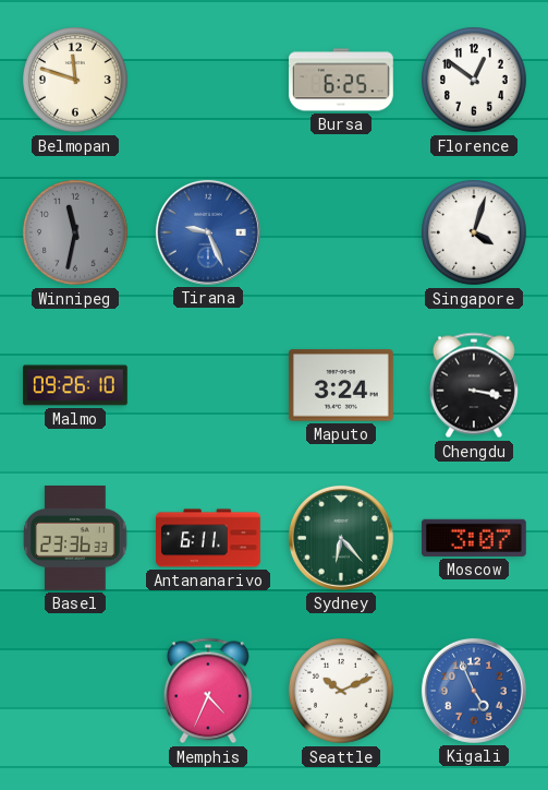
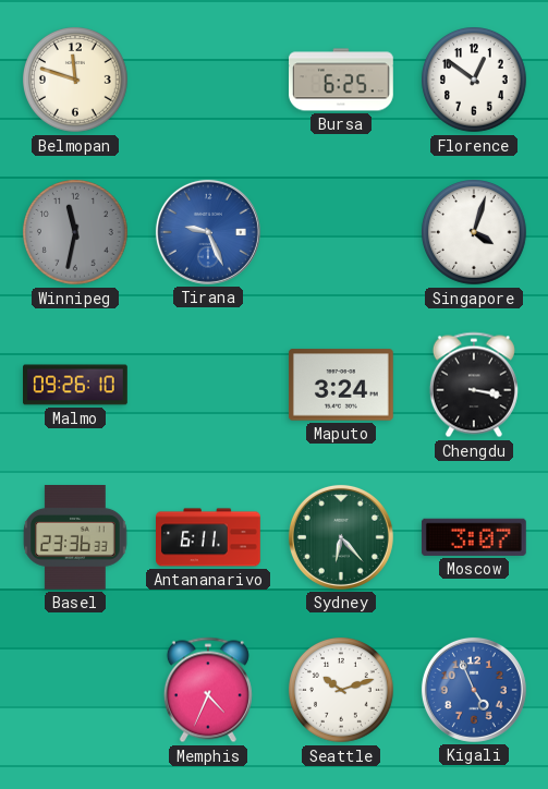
Seattle: 10:11 -> 10:12
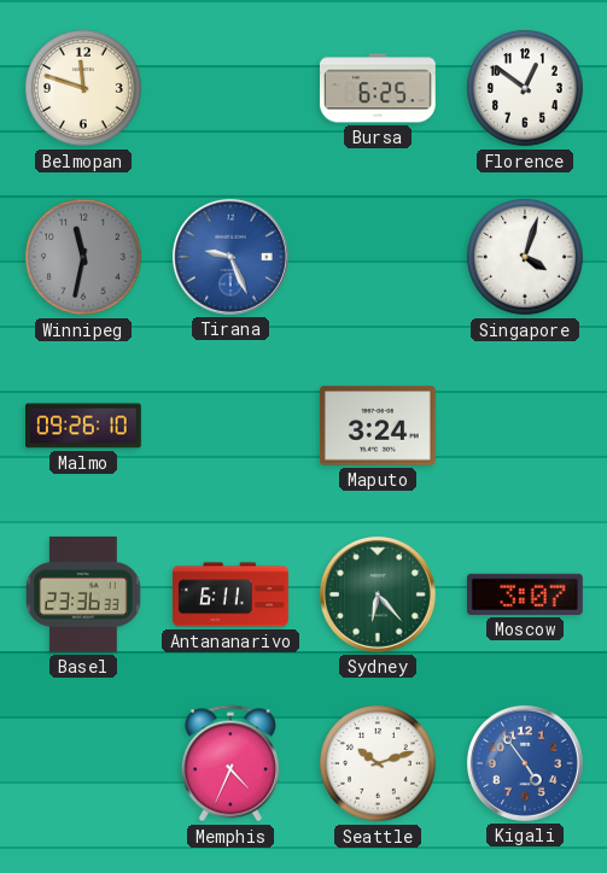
Chengdu: 3:17 -> none
Kigali: 4:56 -> 4:54
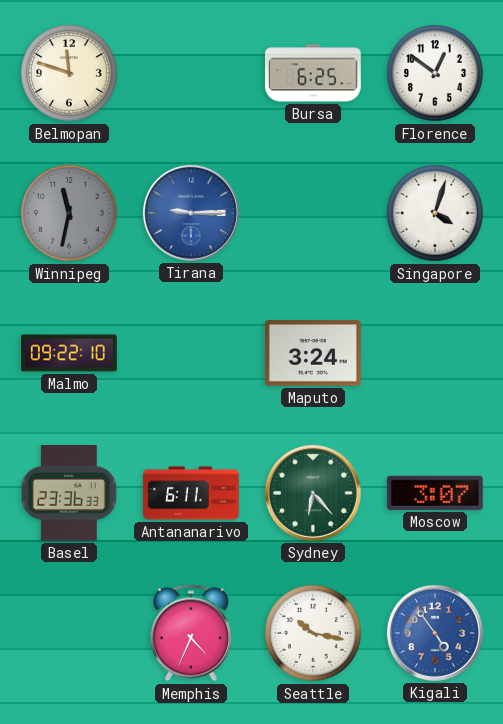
Tirana: 9:26 -> 9:15
Malmo: 09:26 -> 09:22
Seattle: 10:12 -> 10:17
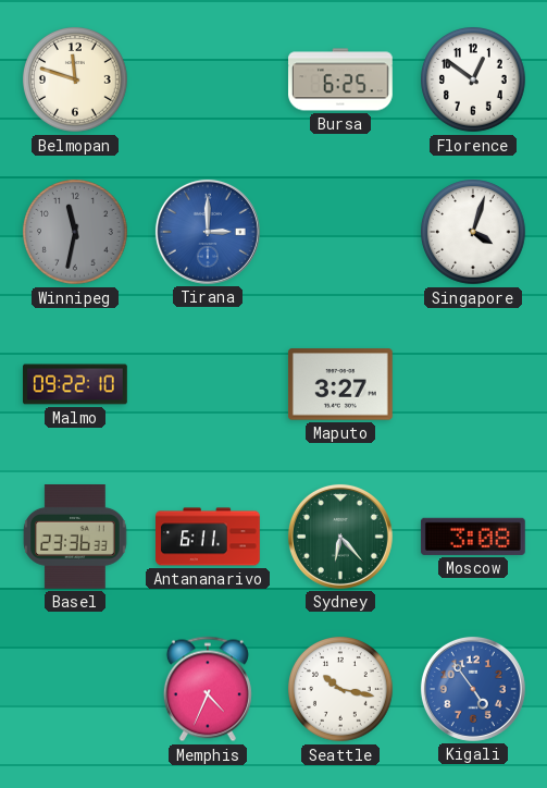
Tirana: 9:15 -> 3:00
Maputo: 3:24 -> 3:27
Moscow: 3:07 -> 3:08
